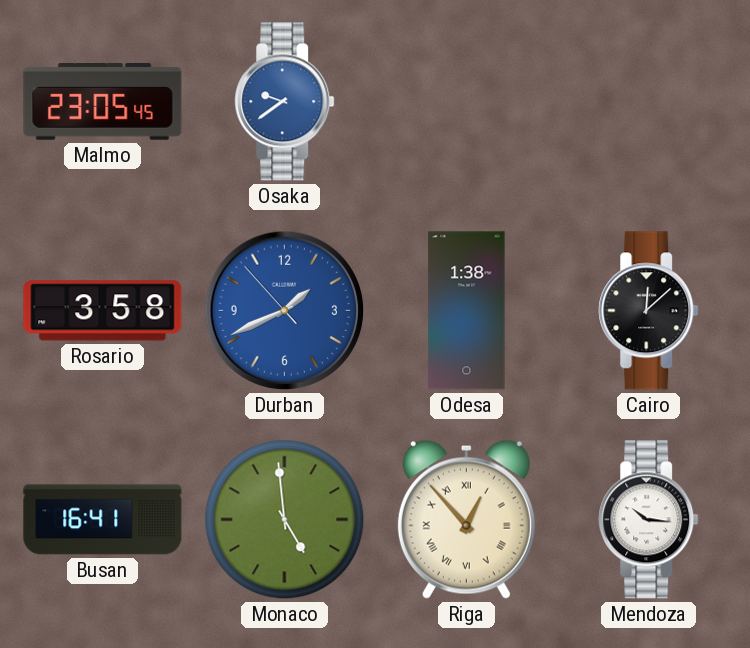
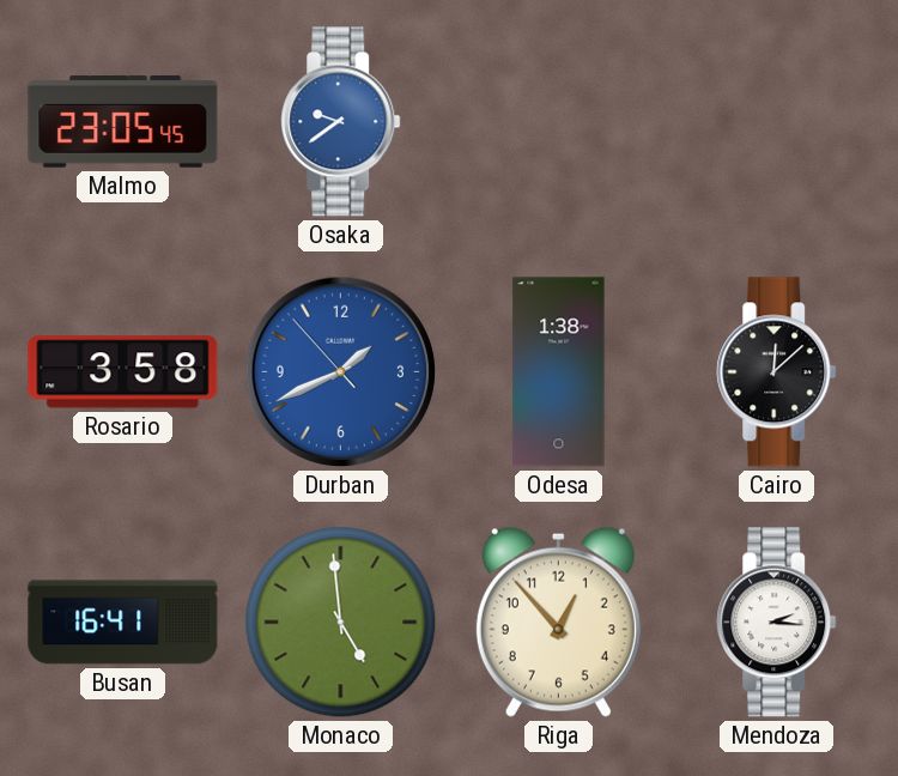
Riga numerals: Roman -> Arabic
Mendoza: 10:16 -> 2:16
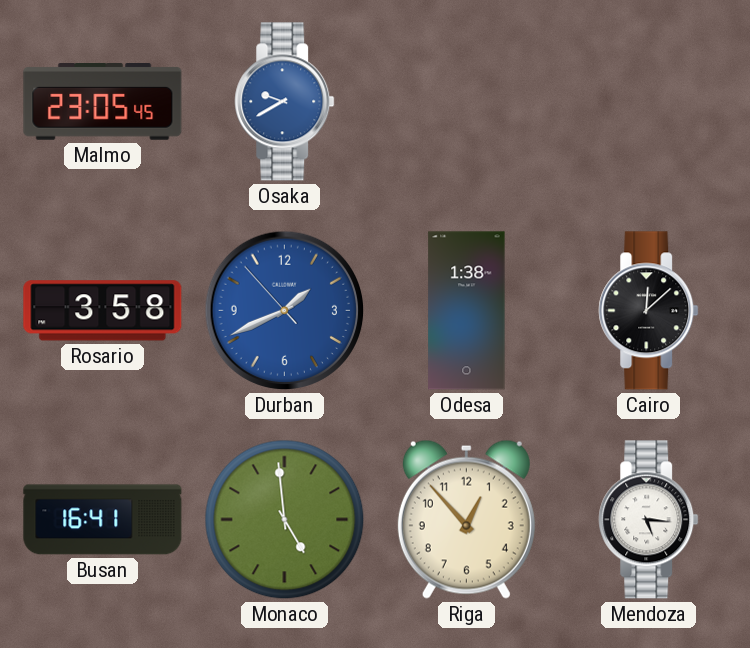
Osaka: 9:39 -> 9:40
Mendoza: 2:16 -> 5:16
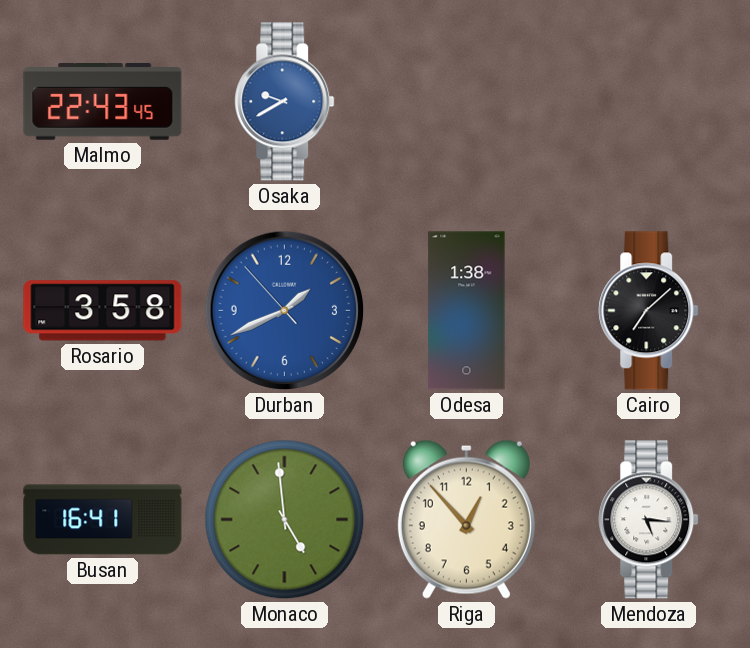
Malmo: 23:05 -> 22:43
Cairo: 12:08 -> 7:08
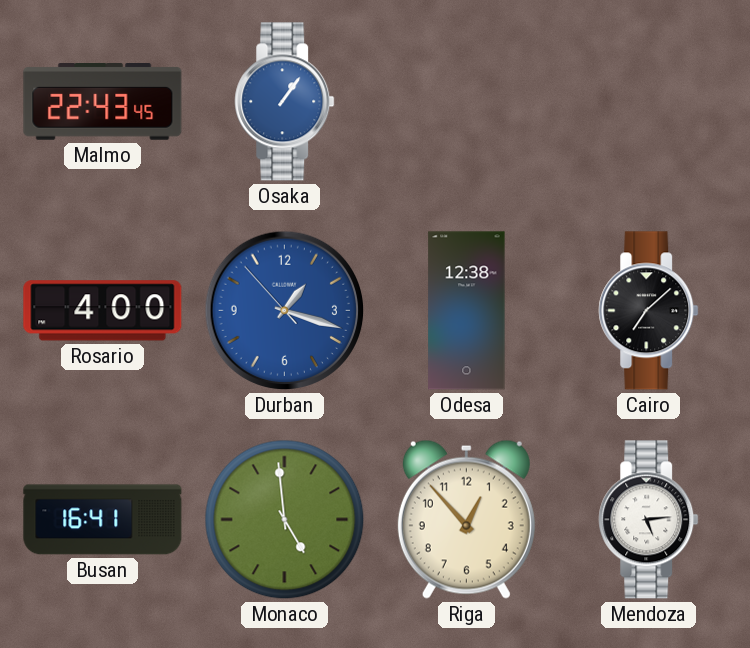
Osaka: 9:40 -> 1:06
Rosario: 3:58 -> 4:00
Durban: 1:40 -> 1:17
Odesa: 1:38 -> 12:38
Mendoza: 5:16 -> 5:14
